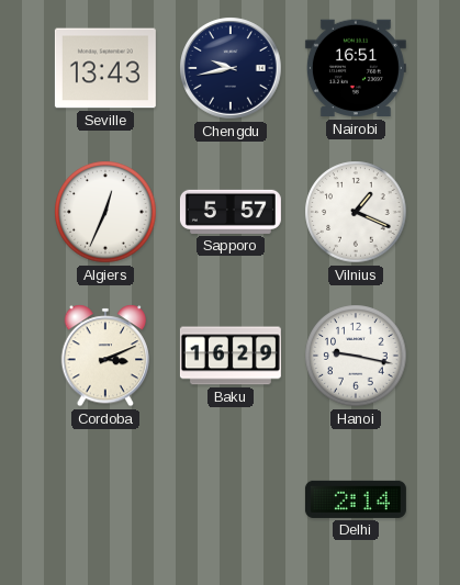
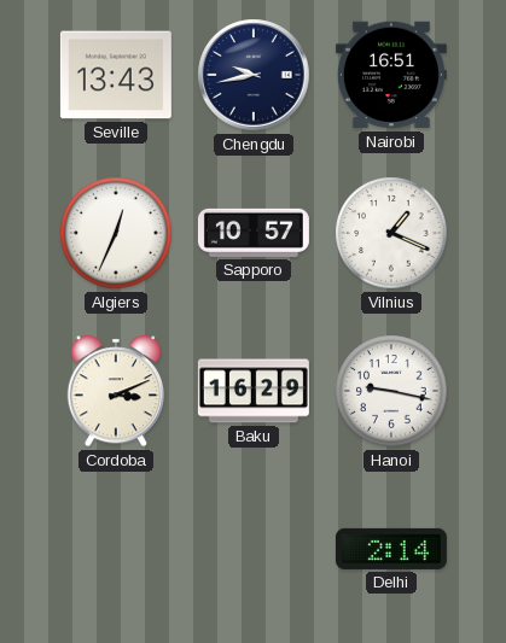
Sapporo: 5:57 -> 10:57
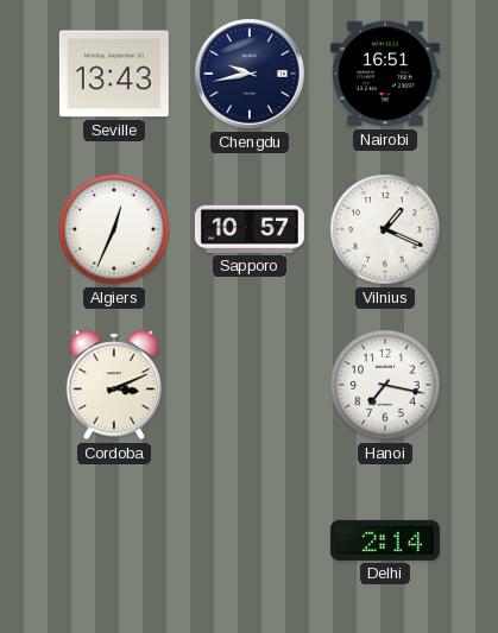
Baku: 16:29 -> none
Hanoi: 9:17 -> 7:17
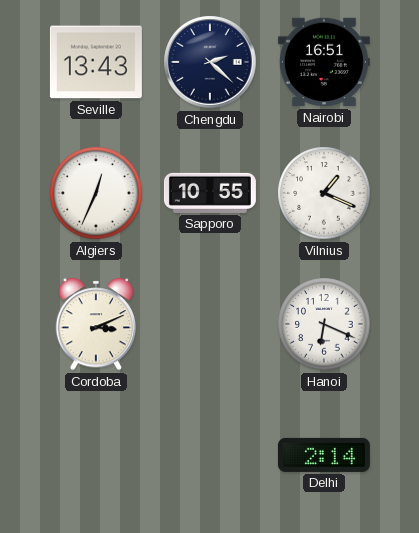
Chengdu: 9:43 -> 2:22
Sapporo: 10:57 -> 10:55
Hanoi: 7:17 -> 6:19
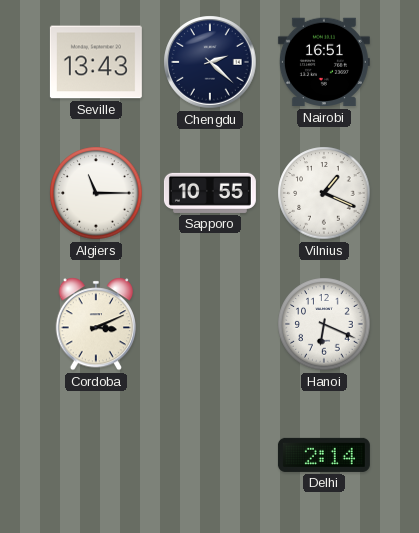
Algiers: 12:34 -> 11:15
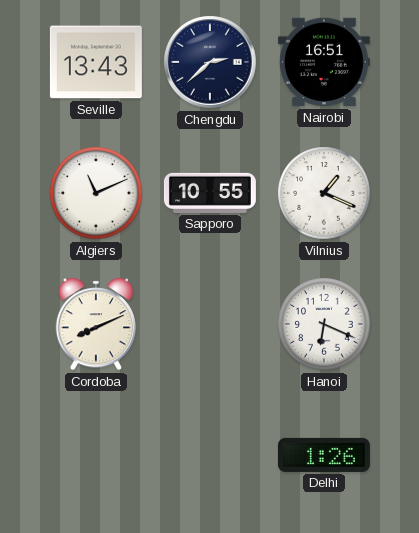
Chengdu: 2:22 -> 2:38
Algiers: 11:15 -> 11:11
Cordoba: 3:11 -> 8:11
Delhi: 2:14 -> 1:26
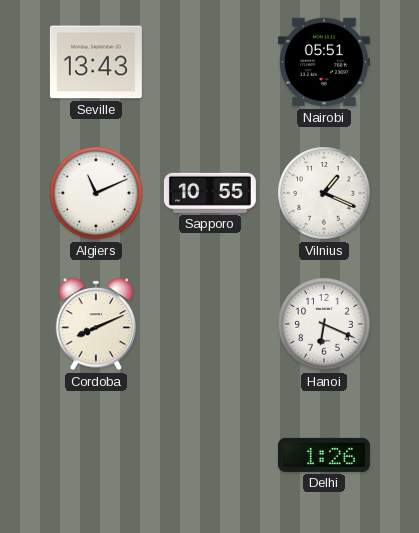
Chengdu: 2:38 -> none
Nairobi: 16:51 -> 05:51
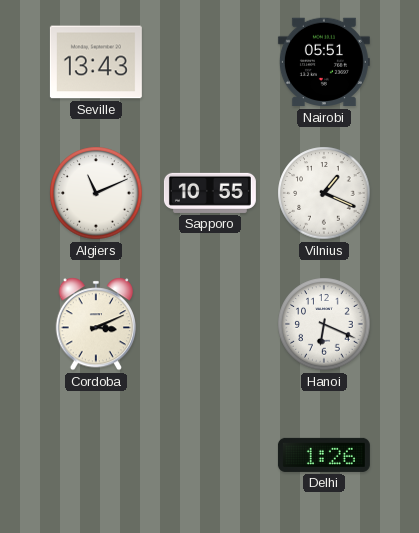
Cordoba: 8:11 -> 3:11
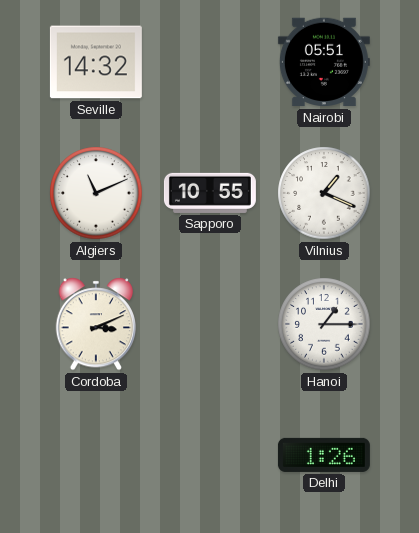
Seville: 13:43 -> 14:32
Hanoi: 6:19 -> 1:15
